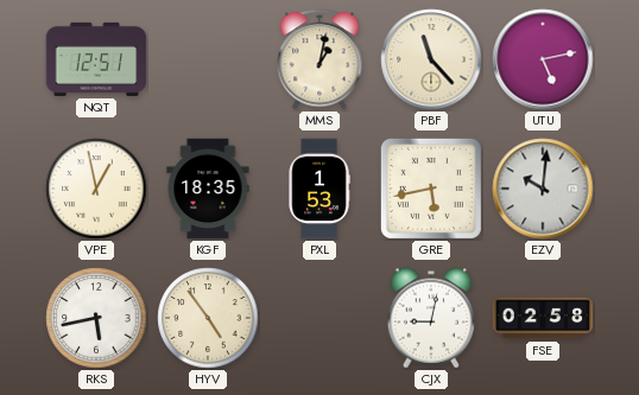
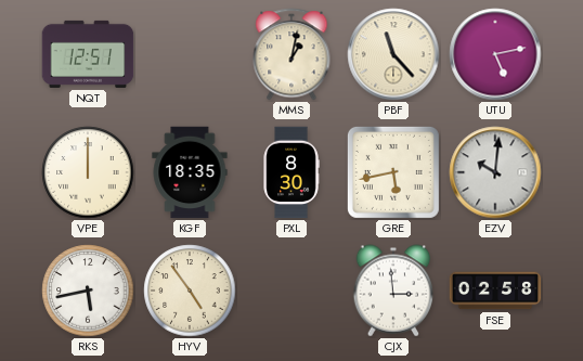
VPE: 12:58 -> 12:00
PXL: 1:53 -> 8:30
CJX: 9:02 -> 2:59
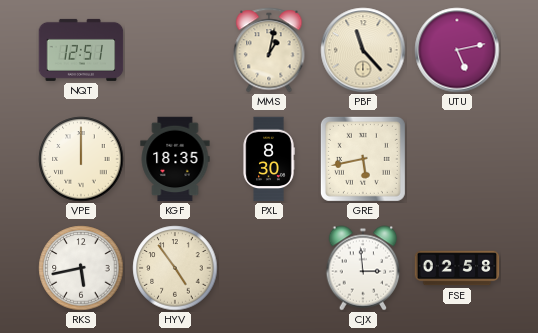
EZV: 10:01 -> none
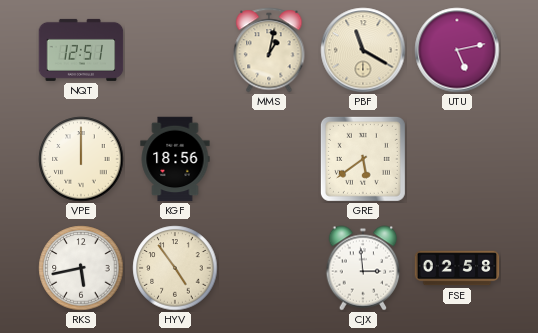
PBF: 11:23 -> 11:20
KGF: 18:35 -> 18:56
PXL: 8:30 -> none
GRE: 5:43 -> 5:39
